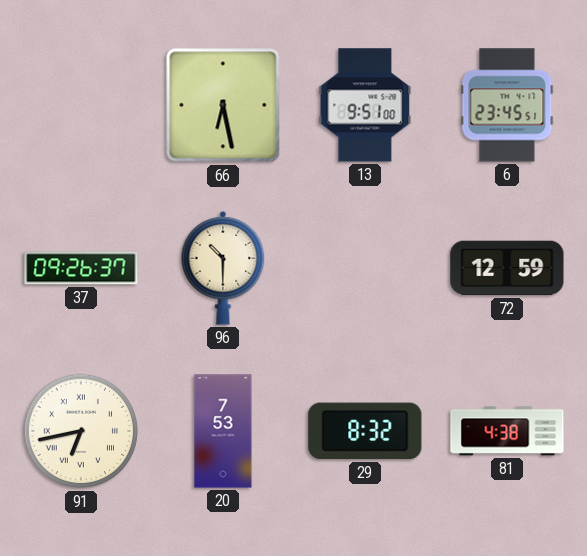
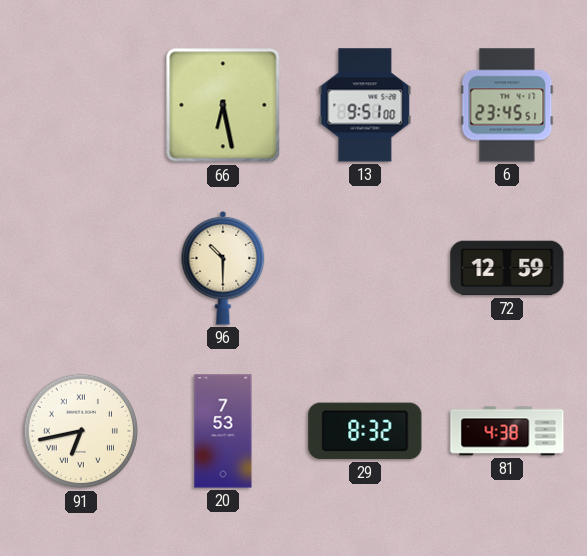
37: 09:26 -> none
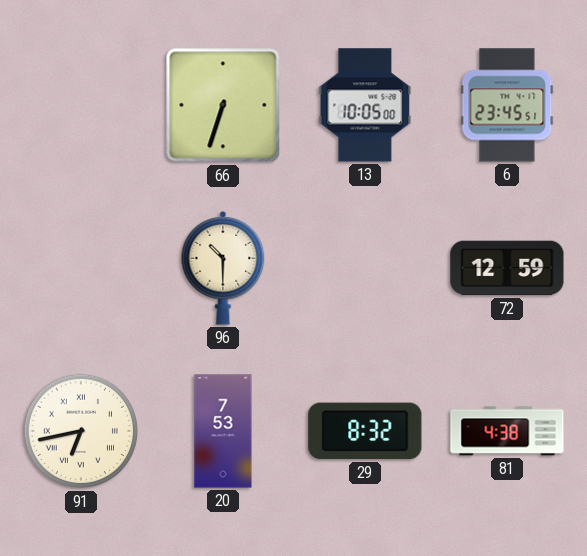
66: 6:28 -> 6:33
13: 9:51 -> 10:05
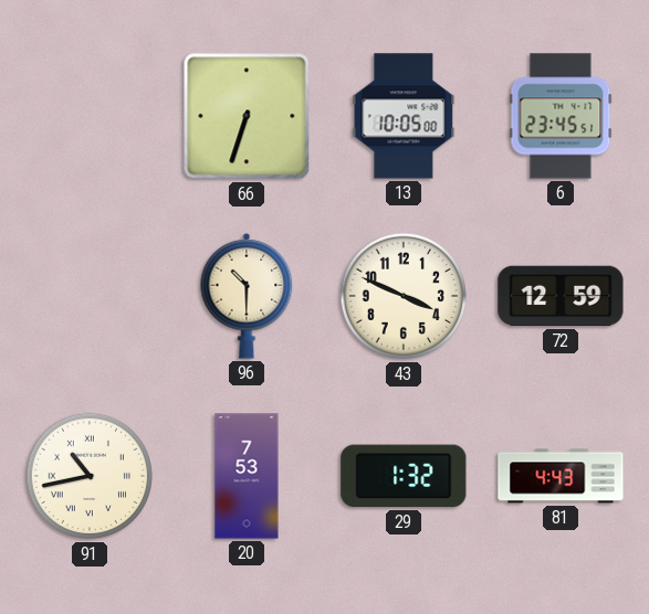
43: none -> 3:49
91: 6:43 -> 10:43
29: 8:32 -> 1:32
81: 4:38 -> 4:43
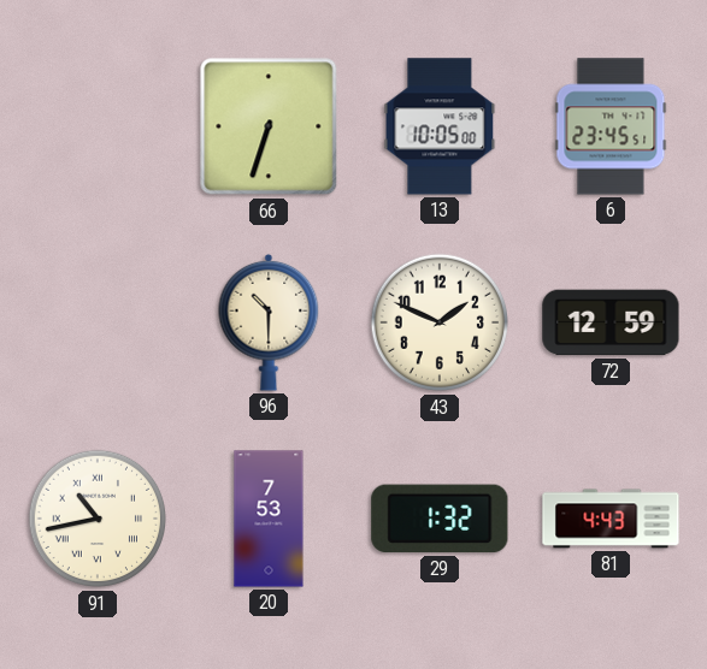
43: 3:49 -> 1:49
